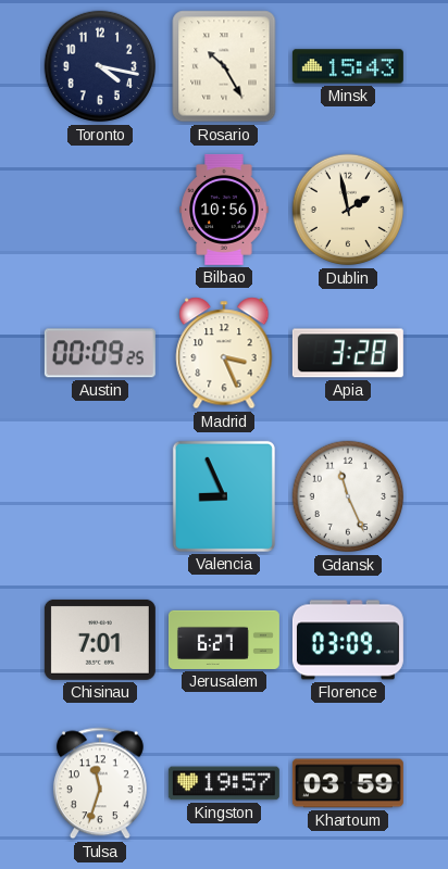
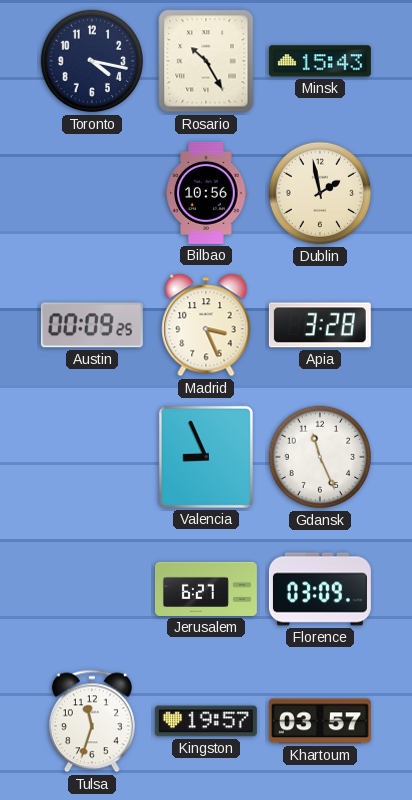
Chisinau: 7:01 -> none
Khartoum: 03:59 -> 03:57
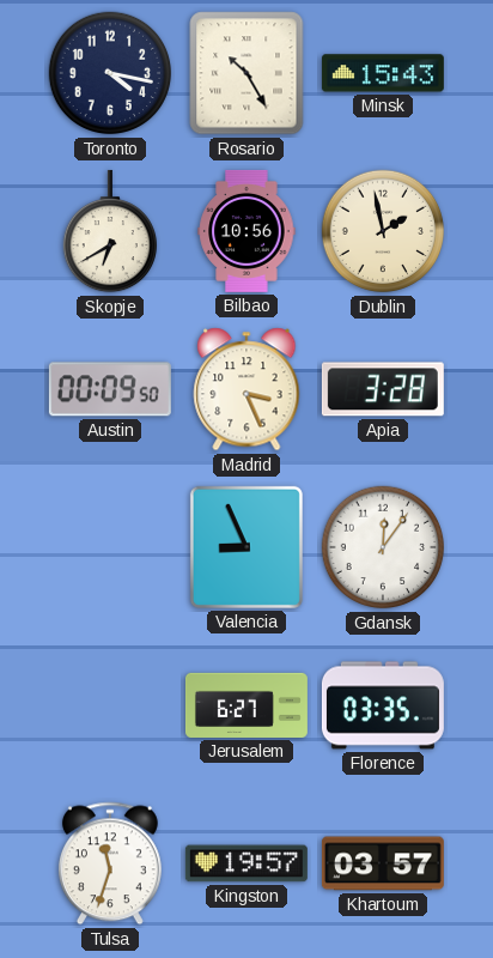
Skopje: none -> 6:40
Austin: 00:09:25 -> 00:09:50
Gdansk: 11:26 -> 12:06
Florence: 03:09 -> 03:35
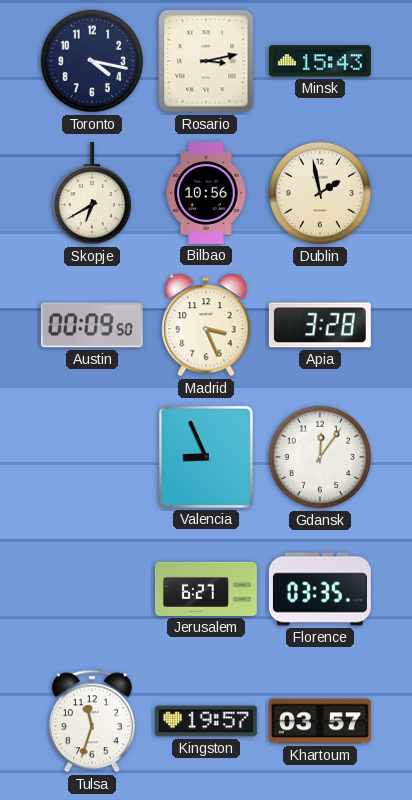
Rosario: 10:25 -> 3:13
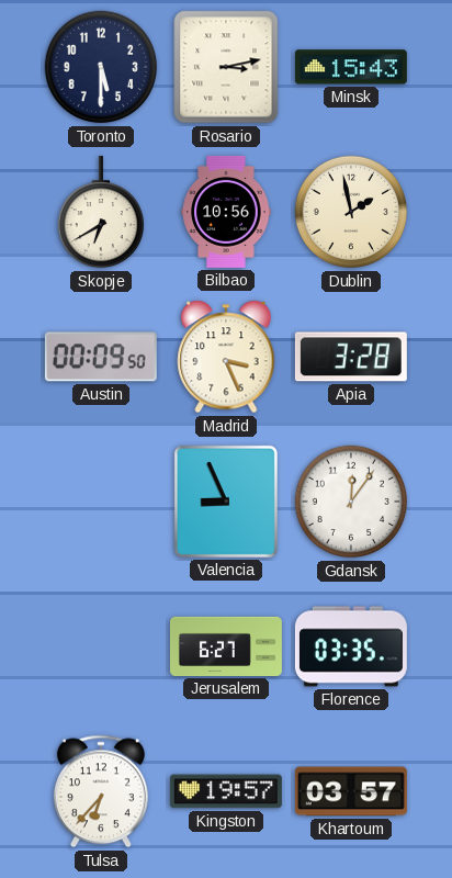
Toronto: 4:17 -> 5:30
Tulsa: 11:33 -> 6:37
